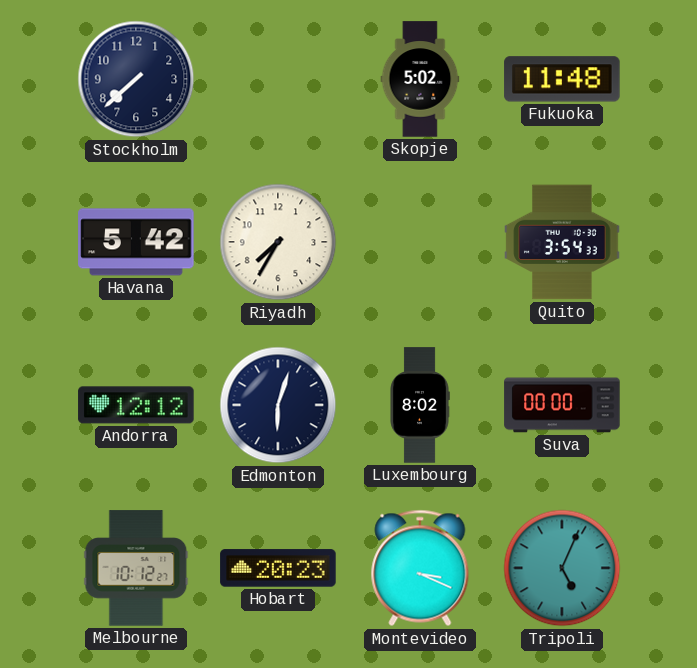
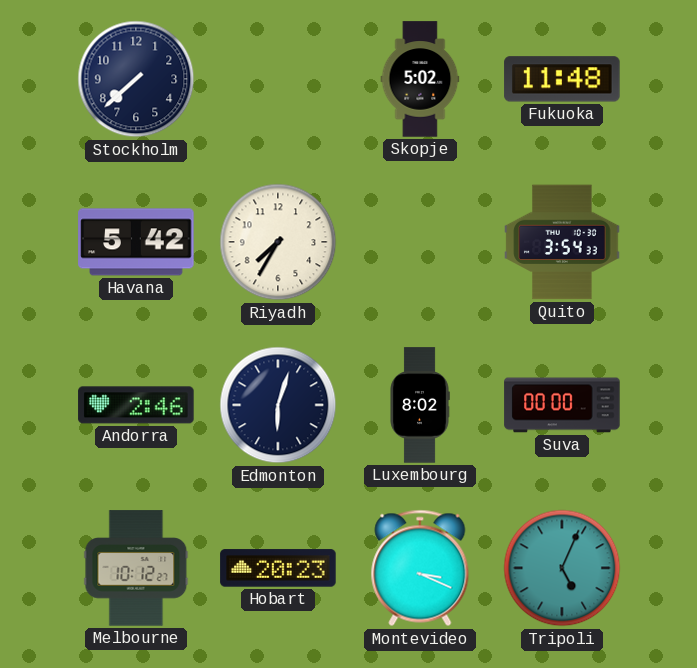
Andorra: 12:12 -> 2:46
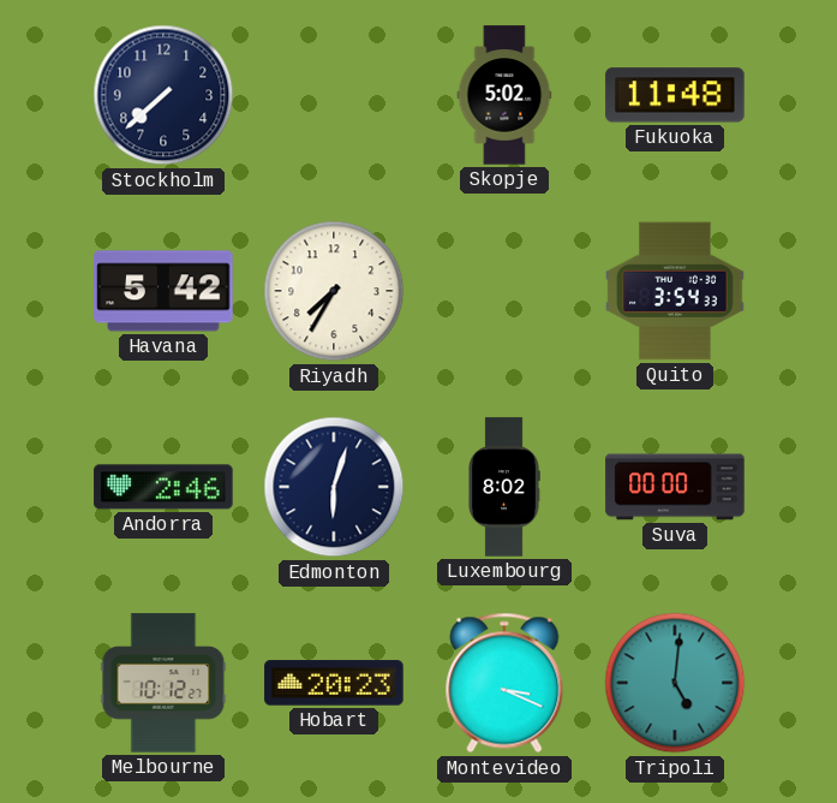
Tripoli: 5:04 -> 5:01
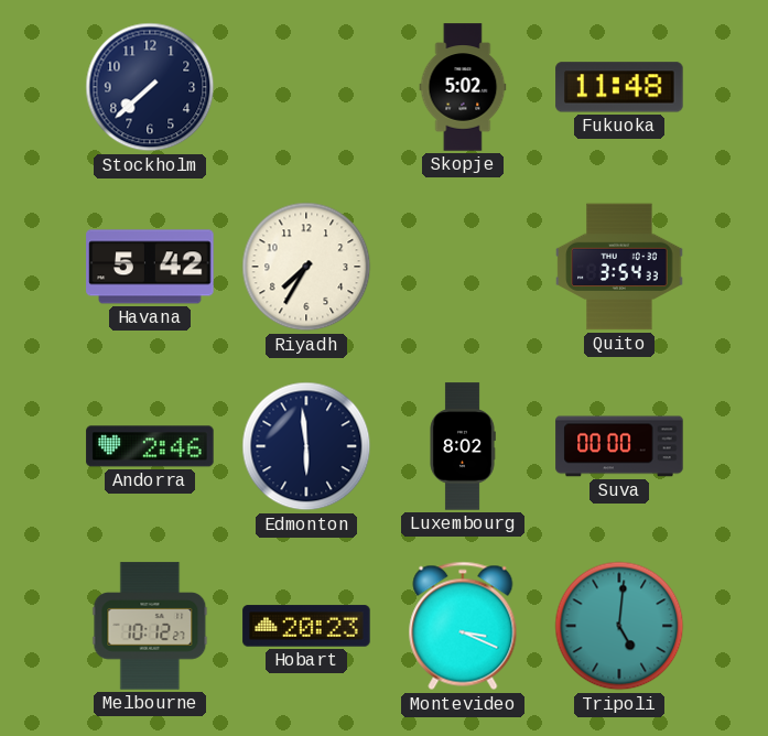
Edmonton: 6:03 -> 5:59
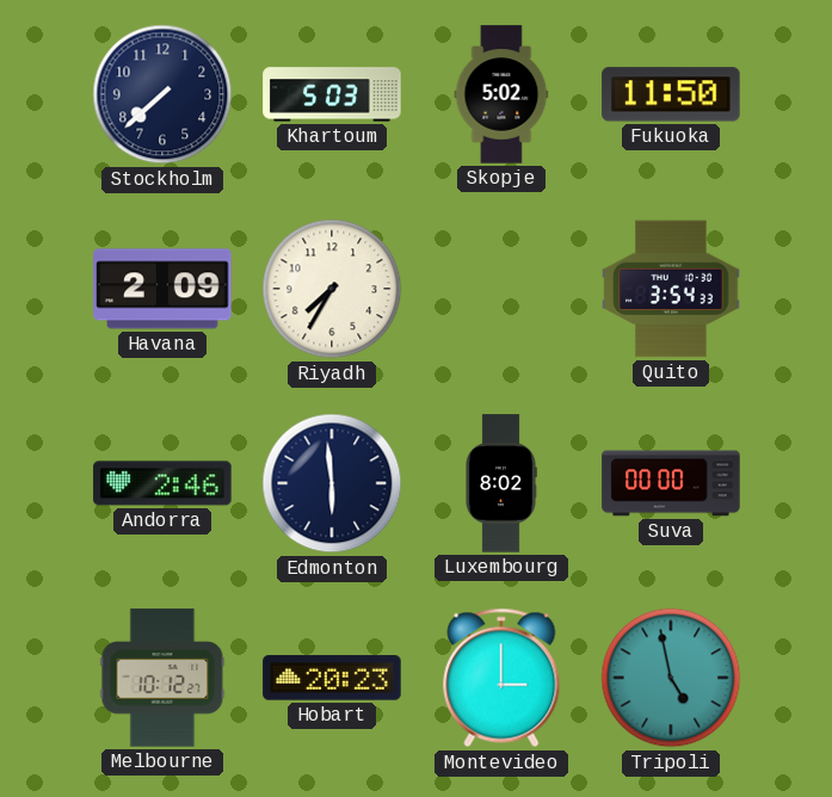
Khartoum: none -> 5:03
Fukuoka: 11:48 -> 11:50
Havana: 5:42 -> 2:09
Montevideo: 3:19 -> 3:00
Tripoli: 5:01 -> 4:58
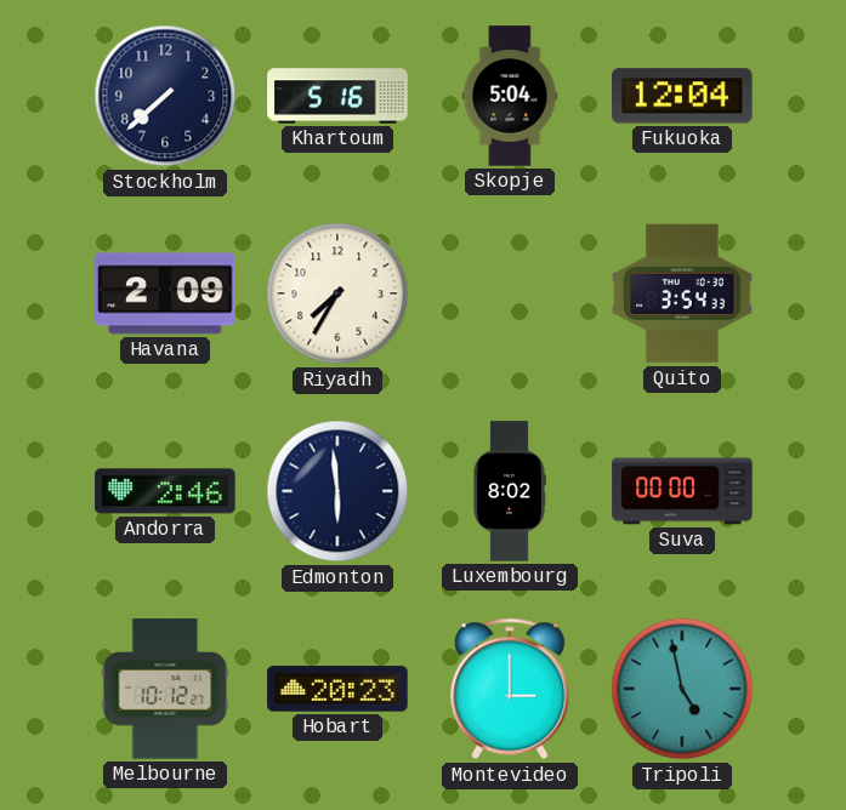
Khartoum: 5:03 -> 5:16
Skopje: 5:02 -> 5:04
Fukuoka: 11:50 -> 12:04
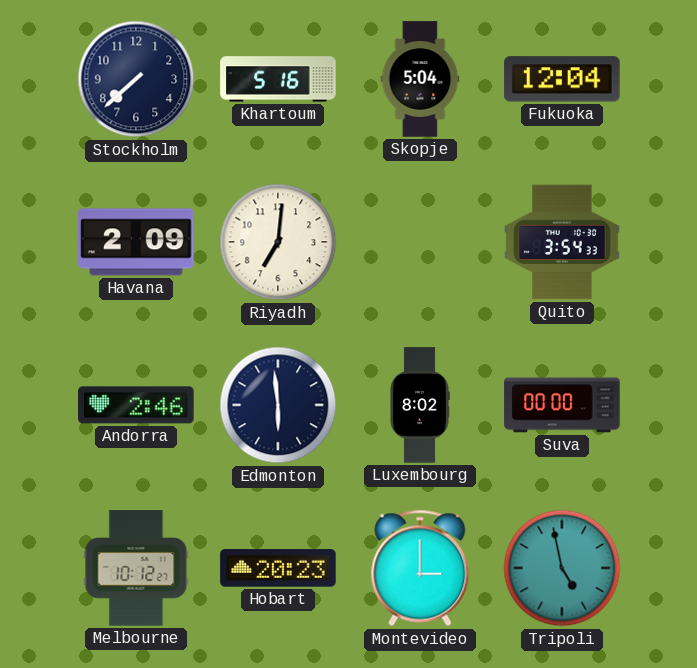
Riyadh: 7:35 -> 7:01
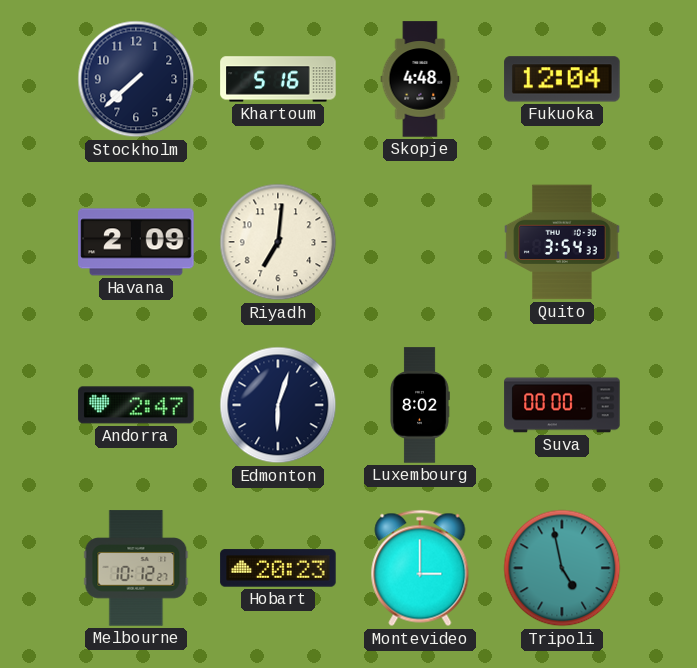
Skopje: 5:04 -> 4:48
Andorra: 2:46 -> 2:47
Edmonton: 5:59 -> 6:03
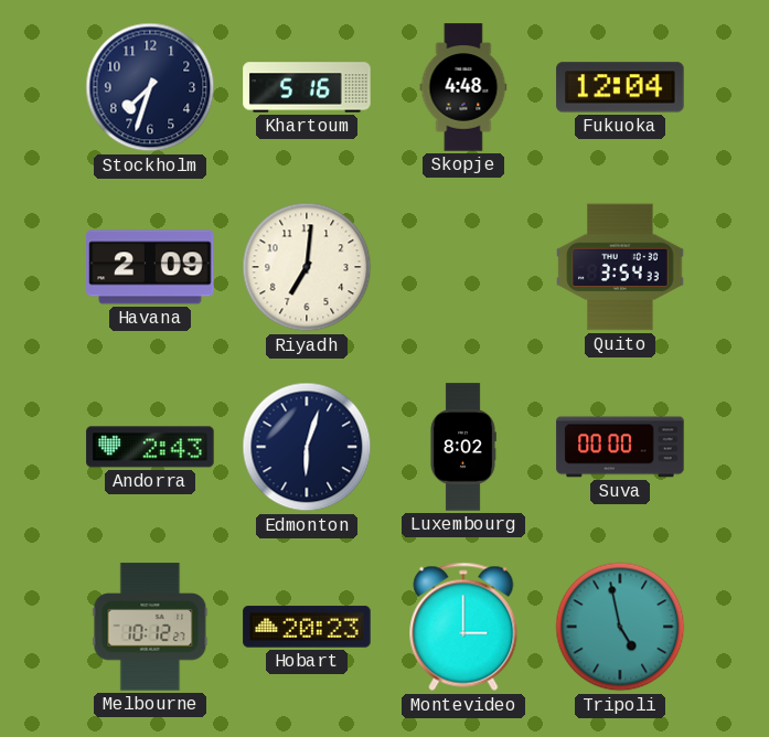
Stockholm: 7:38 -> 7:33
Andorra: 2:47 -> 2:43
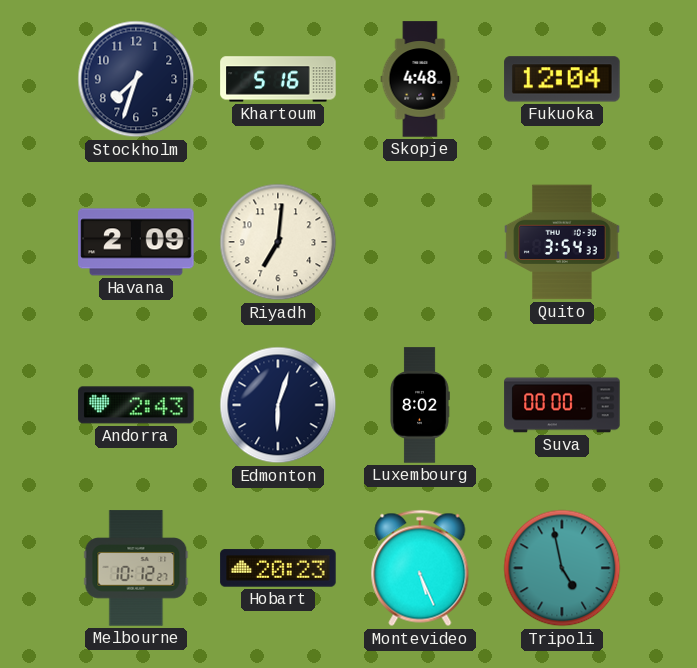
Montevideo: 3:00 -> 5:26
